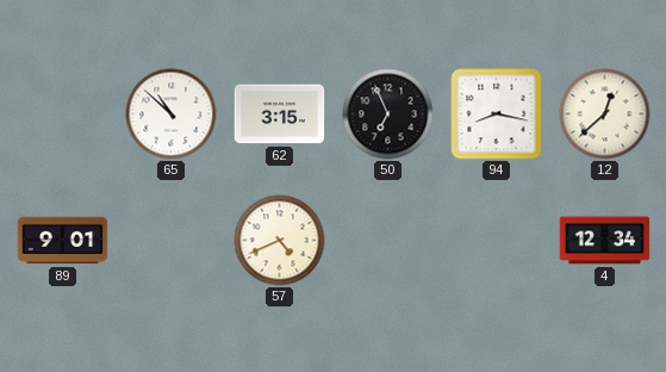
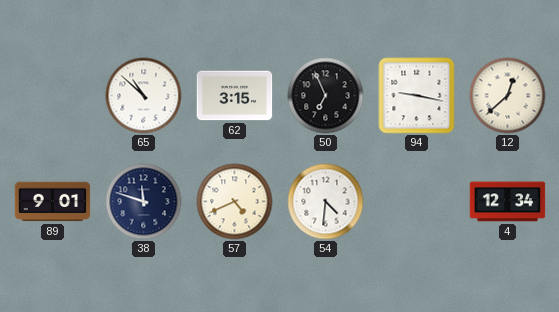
94: 8:17 -> 9:17
38: none -> 11:48
54: none -> 4:31
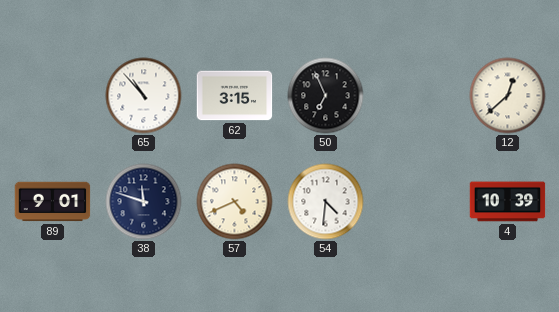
65: 10:52 -> 10:53
94: 9:17 -> none
4: 12:34 -> 10:39
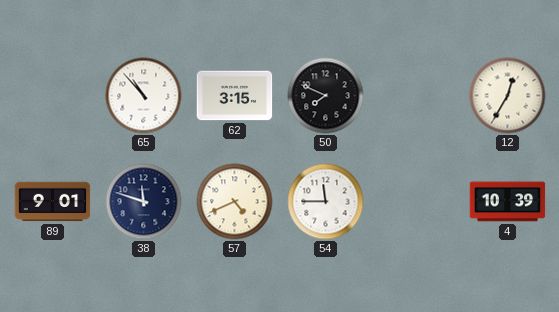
50: 6:56 -> 7:49
12: 12:38 -> 12:35
54: 4:31 -> 11:45
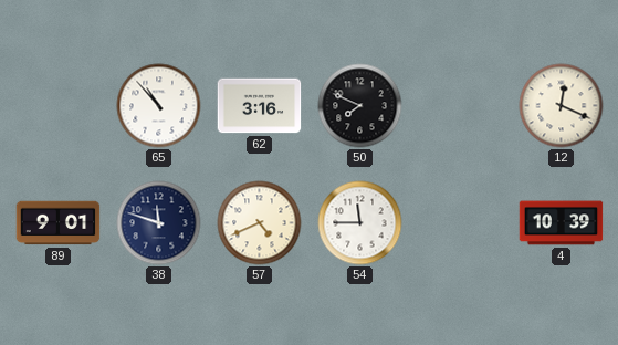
62: 3:15 -> 3:16
12: 12:35 -> 12:19
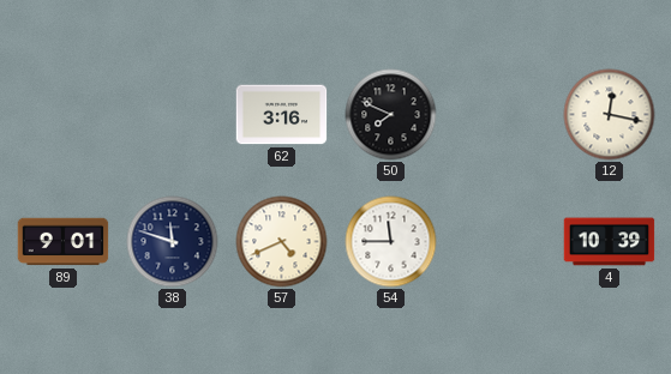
65: 10:53 -> none
12: 12:19 -> 12:17
